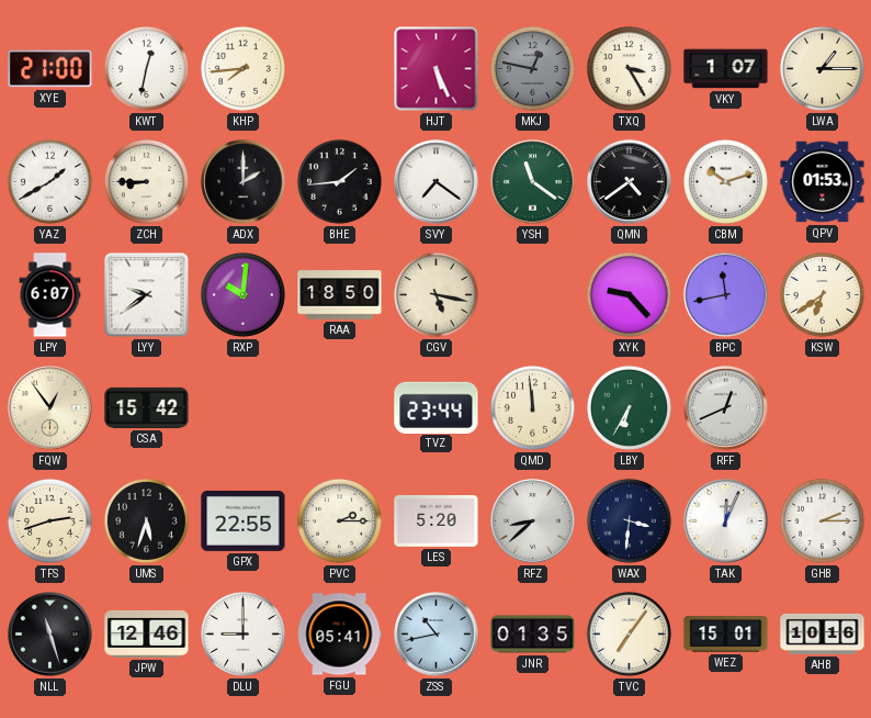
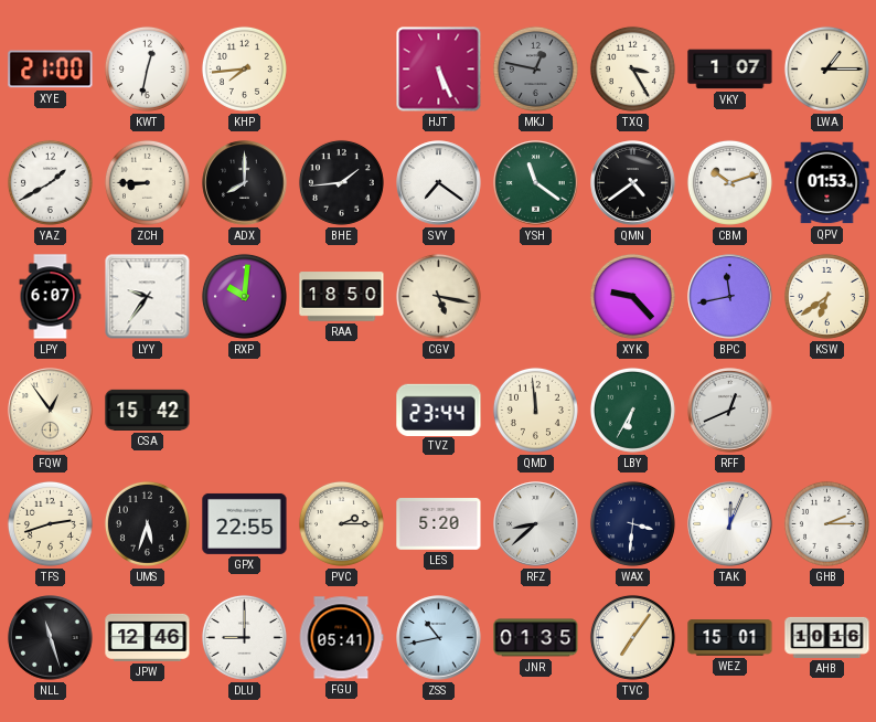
ADX: 2:00 -> 8:00
LYY: 9:39 -> 9:36
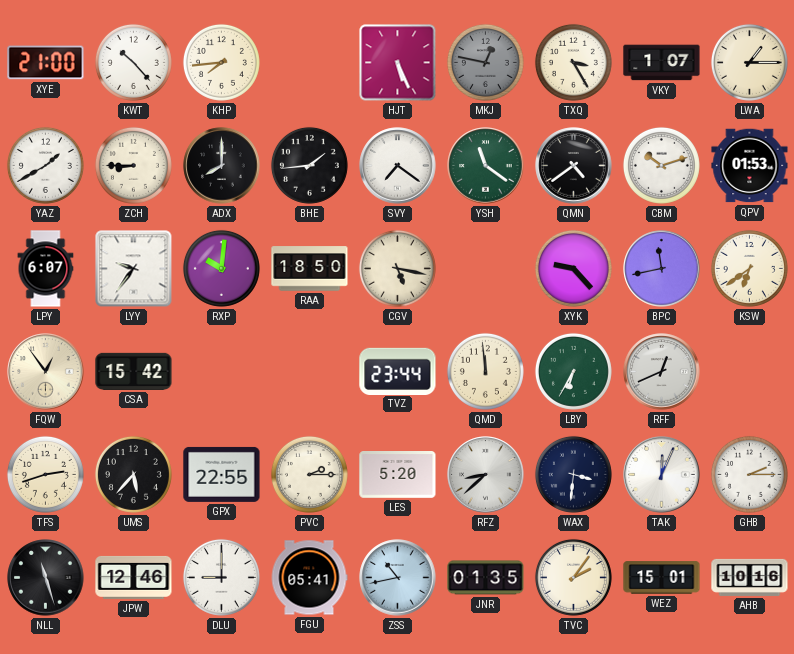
KWT: 12:32 -> 10:23
UMS: 5:33 -> 5:37
TVC: 7:06 -> 2:06
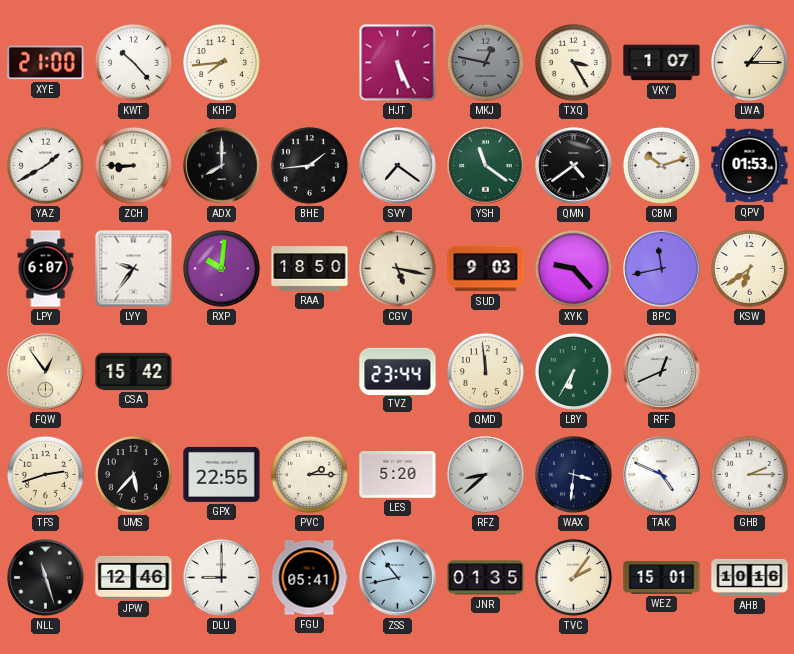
SUD: none -> 9:03
TAK: 12:04 -> 4:49
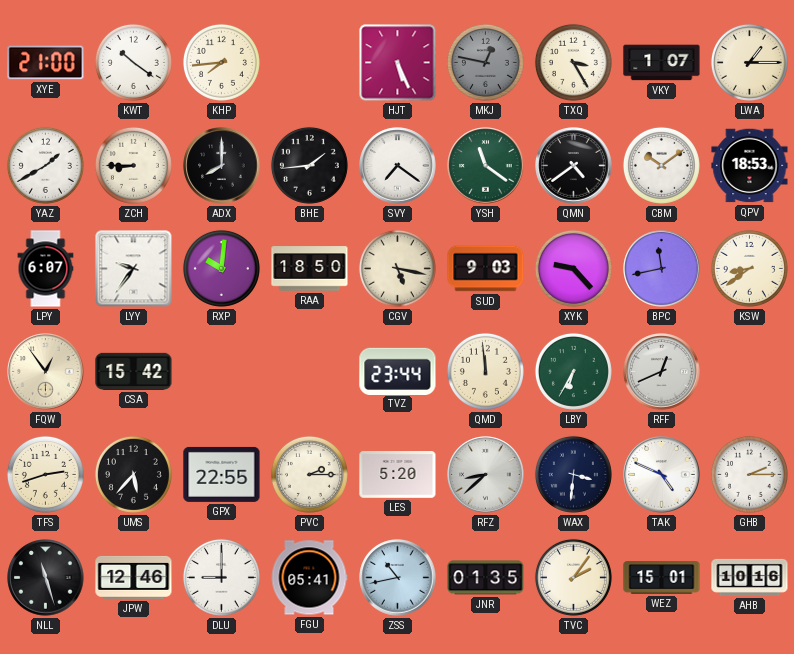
KWT: 10:23 -> 10:21
CBM: 10:12 -> 10:09
QPV: 01:53 -> 18:53
KSW: 6:39 -> 8:39
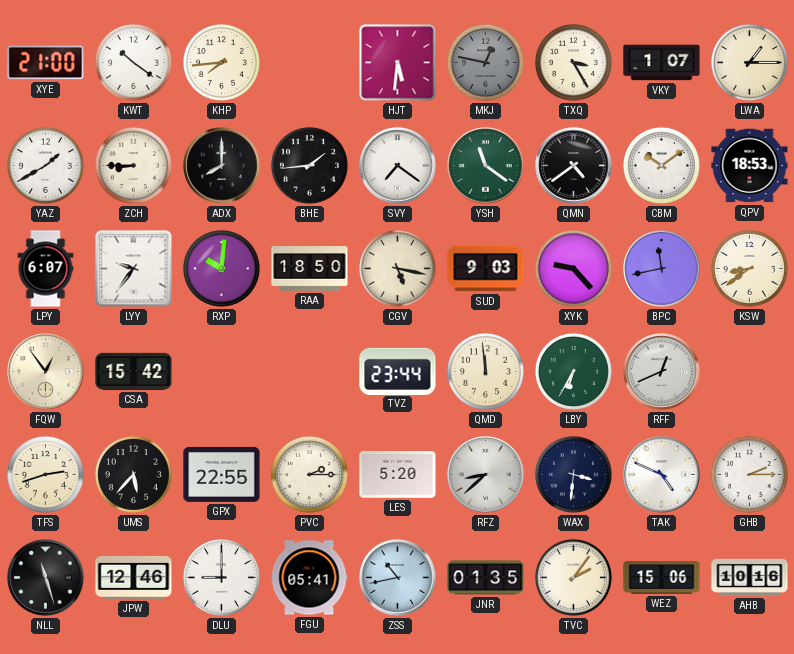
HJT: 5:26 -> 5:31
WEZ: 15:01 -> 15:06
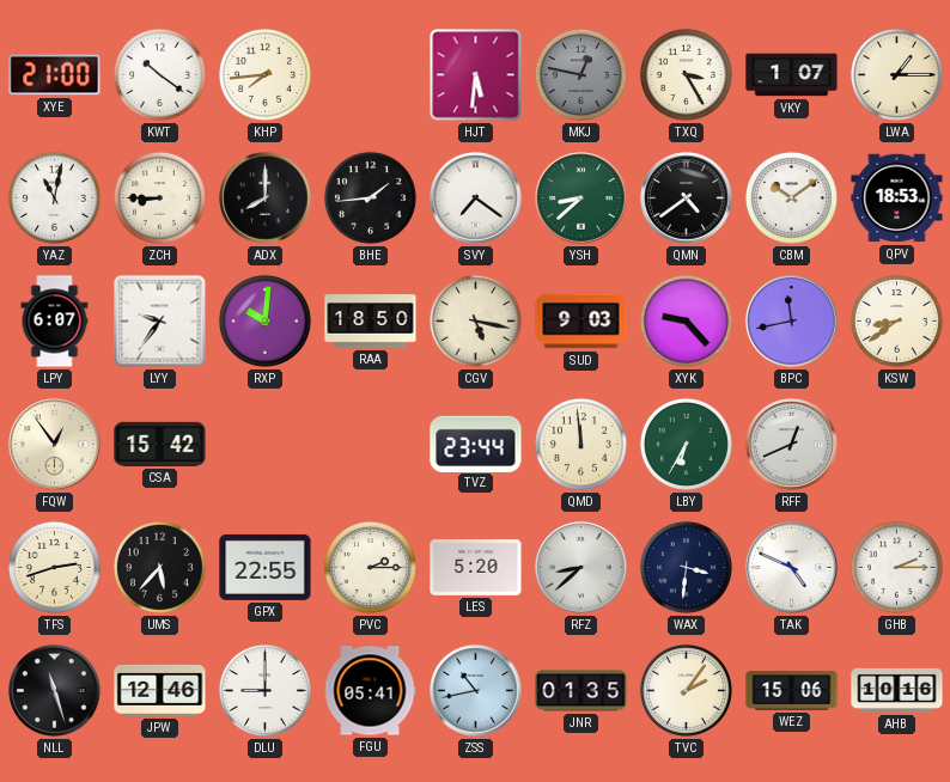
YAZ: 1:40 -> 11:02
YSH: 11:21 -> 8:38
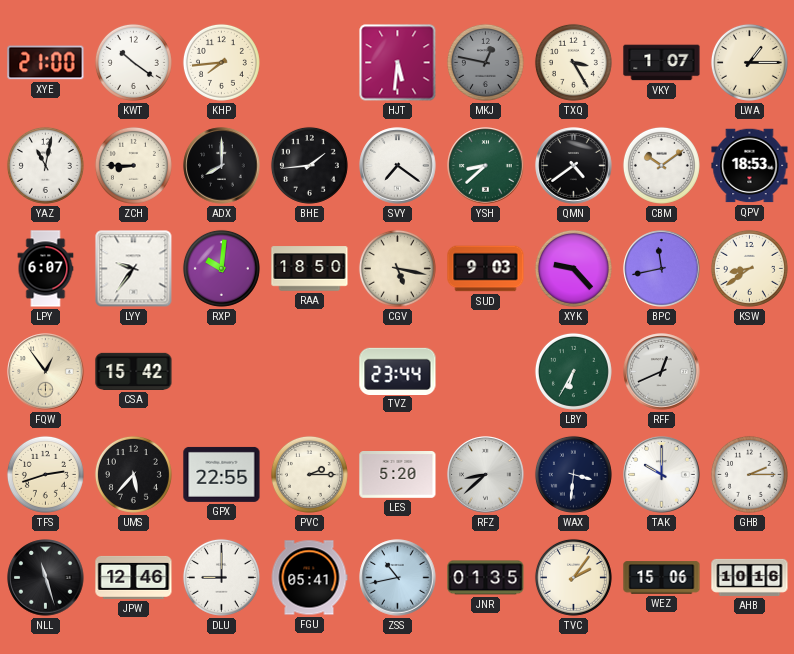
QMD: 11:59 -> none
TAK: 4:49 -> 10:00
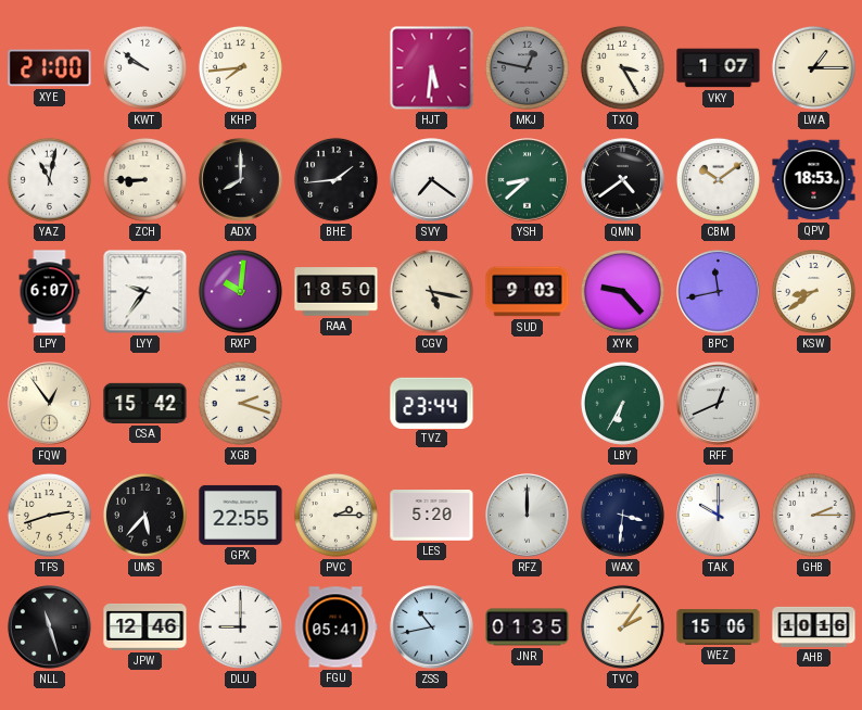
KWT: 10:21 -> 9:51
XGB: none -> 2:18
RFZ: 8:38 -> 12:00
